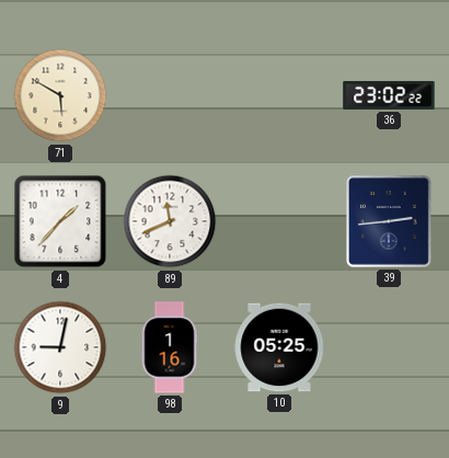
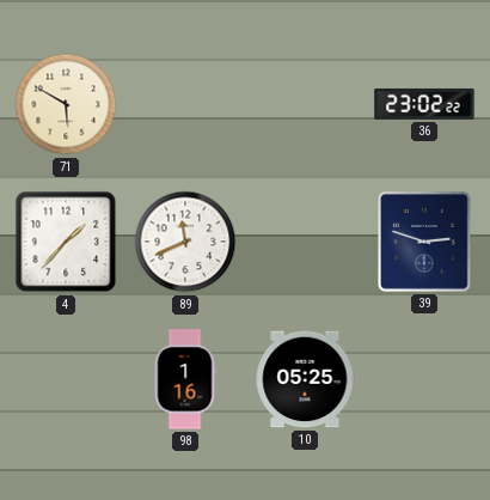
39: 2:44 -> 2:48
9: 9:02 -> none
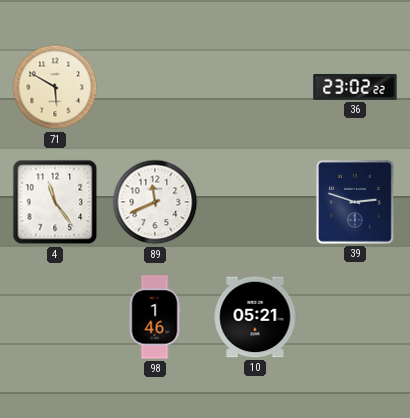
4: 1:37 -> 11:24
98: 1:16 -> 1:46
10: 05:25 -> 05:21
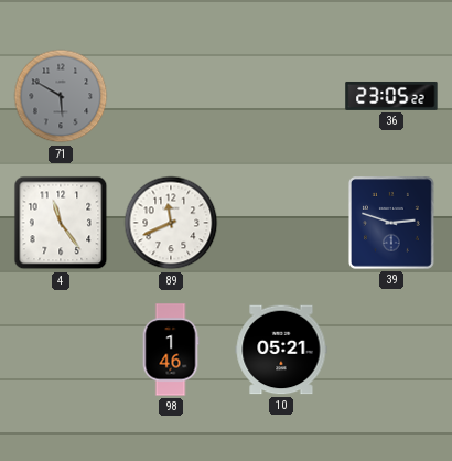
71 dial: cream -> grey
36: 23:02 -> 23:05
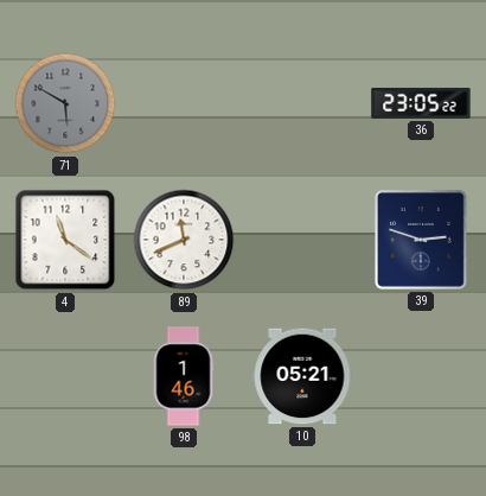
4: 11:24 -> 11:21
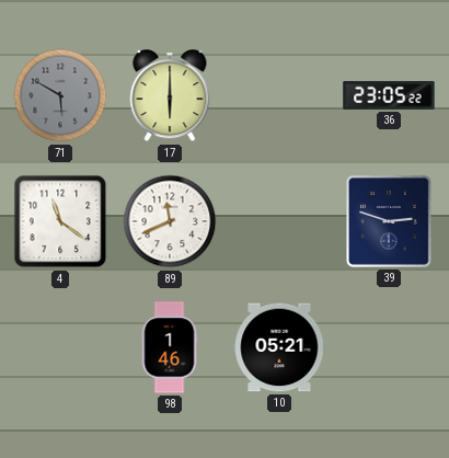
17: none -> 6:00
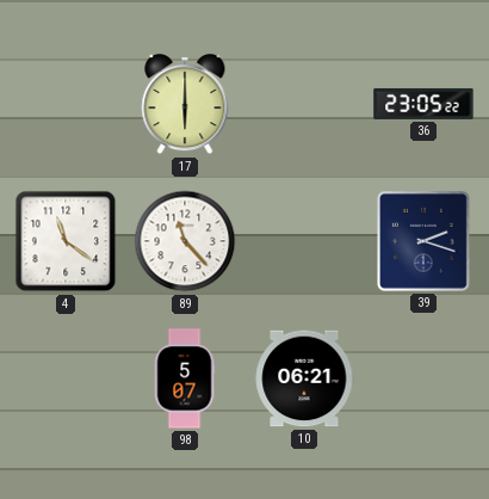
71: 5:50 -> none
89: 11:41 -> 11:23
39: 2:48 -> 2:18
98: 1:46 -> 5:07
10: 05:21 -> 06:21
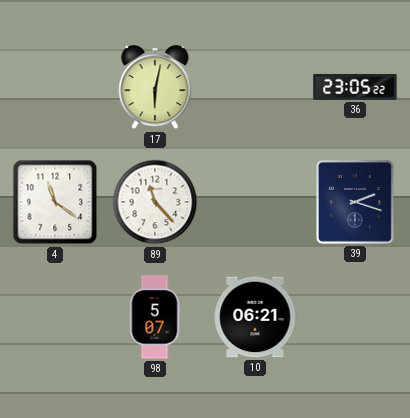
17: 6:00 -> 6:02
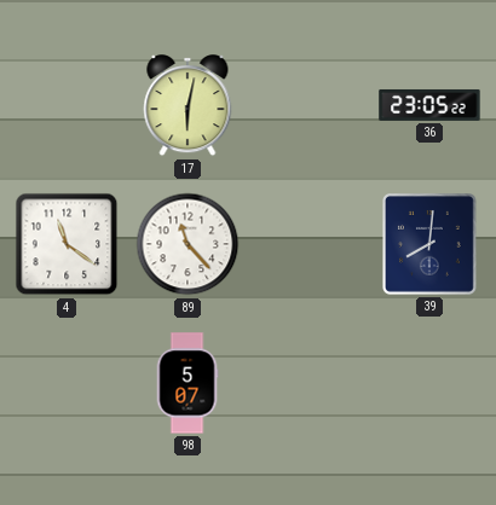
39: 2:18 -> 8:01
10: 06:21 -> none
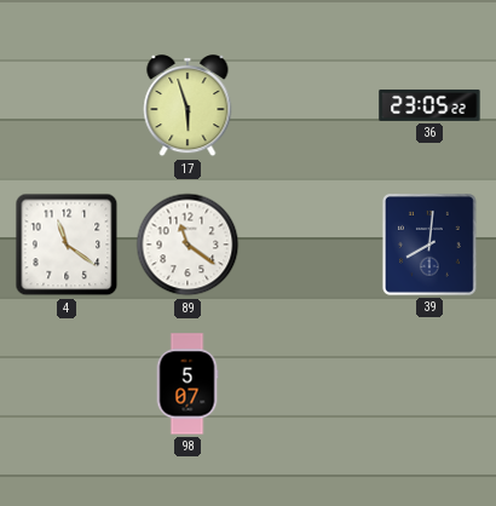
17: 6:02 -> 5:57
89: 11:23 -> 11:21
